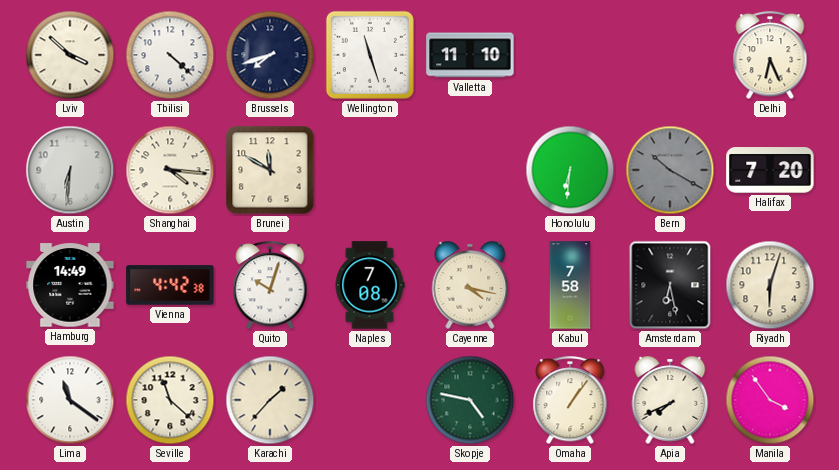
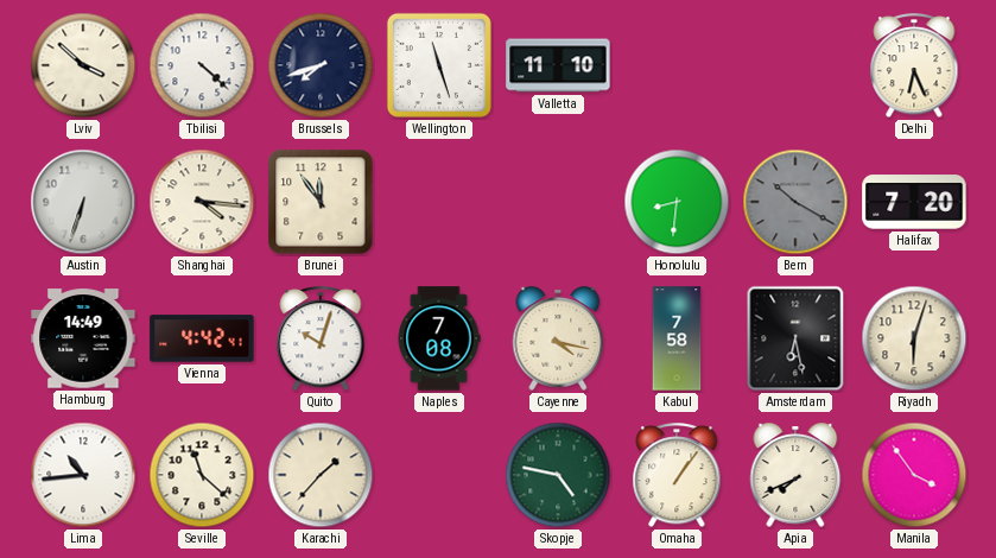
Austin: 6:31 -> 6:33
Brunei: 11:50 -> 11:54
Honolulu: 6:31 -> 8:31
Vienna: 4:42:38 -> 4:42:41
Lima: 11:21 -> 10:44
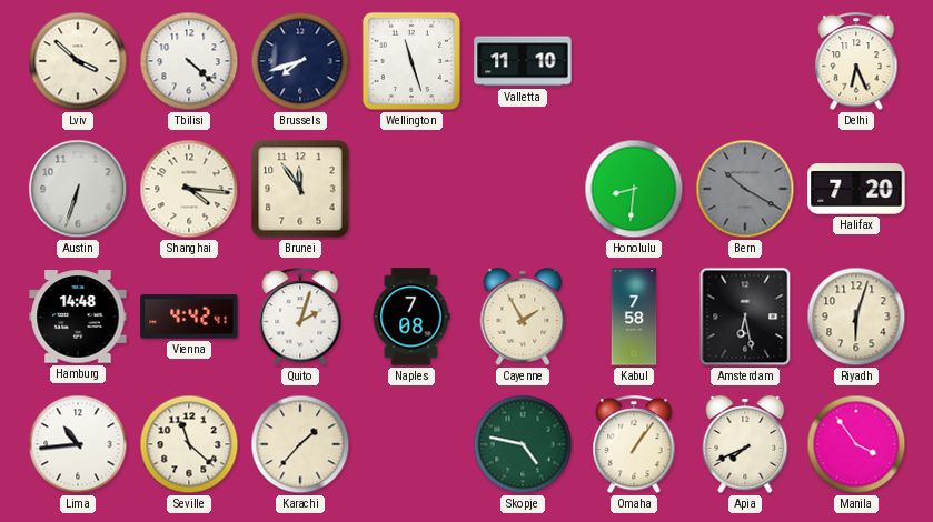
Hamburg: 14:49 -> 14:48
Quito: 10:03 -> 2:03
Cayenne: 4:17 -> 1:55
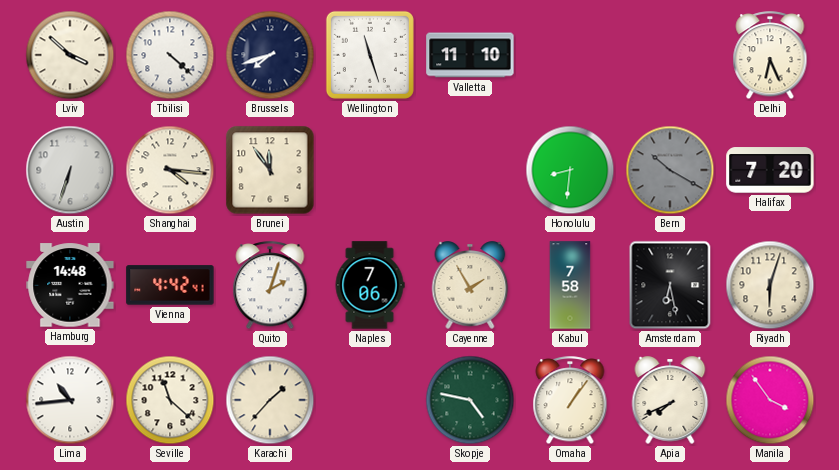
Naples: 7:08 -> 7:06
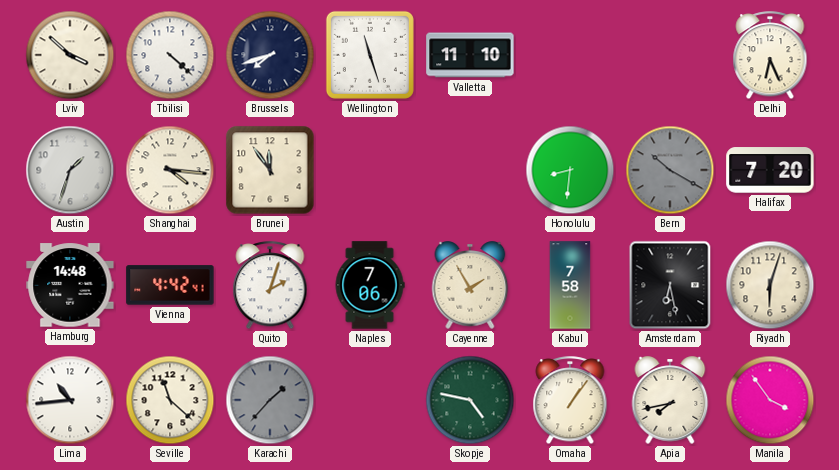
Austin: 6:33 -> 1:33
Karachi dial: cream -> grey
Apia: 7:41 -> 7:43
